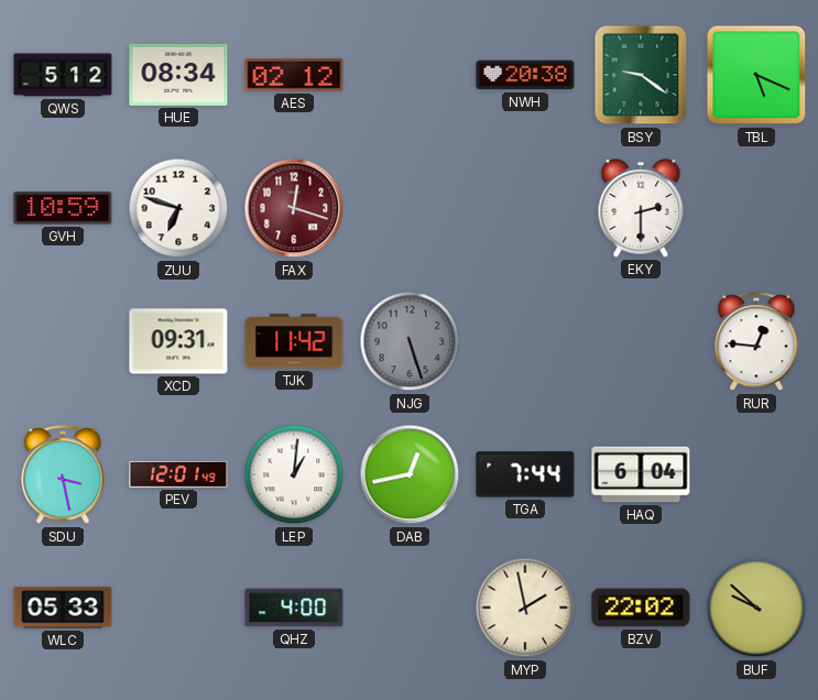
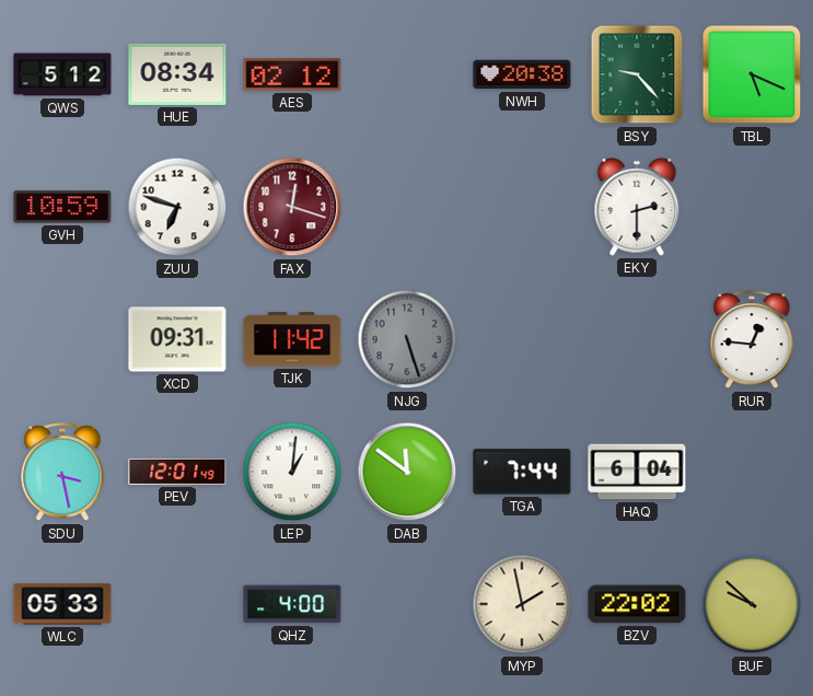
BSY: 9:21 -> 9:23
DAB: 12:43 -> 11:51
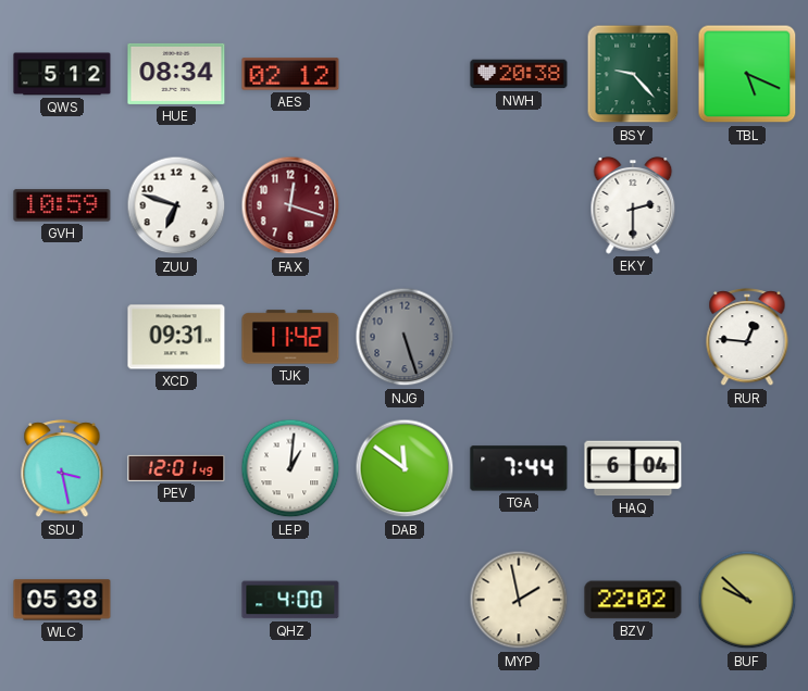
WLC: 05:33 -> 05:38
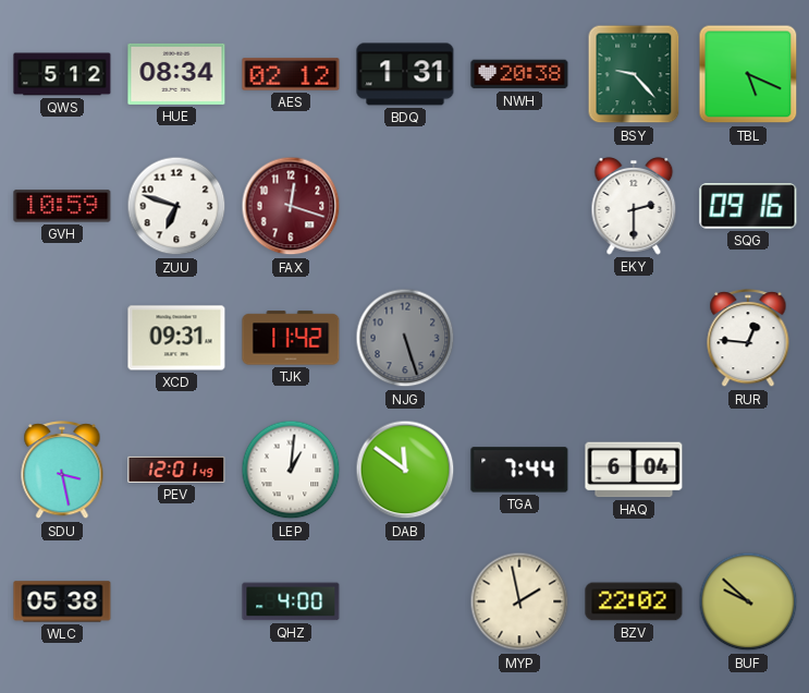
BDQ: none -> 1:31
SQG: none -> 09:16
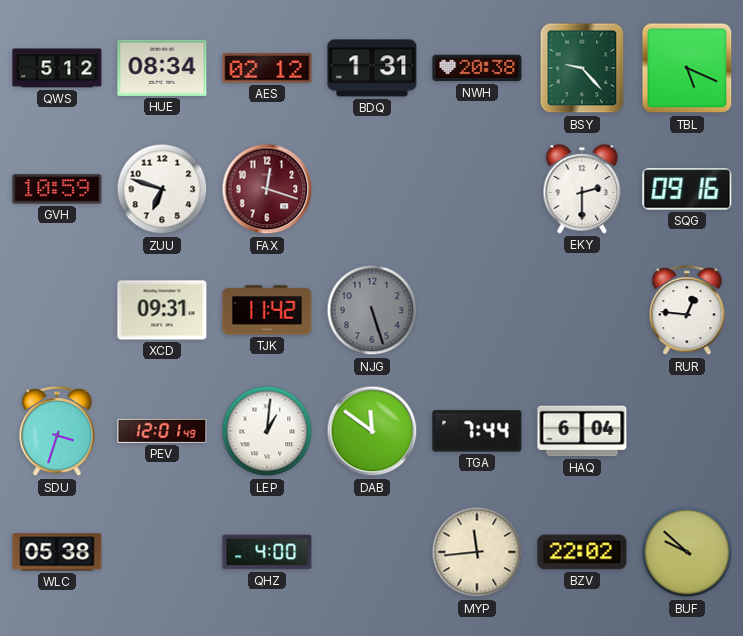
SDU: 3:28 -> 3:33
MYP: 1:58 -> 11:44
